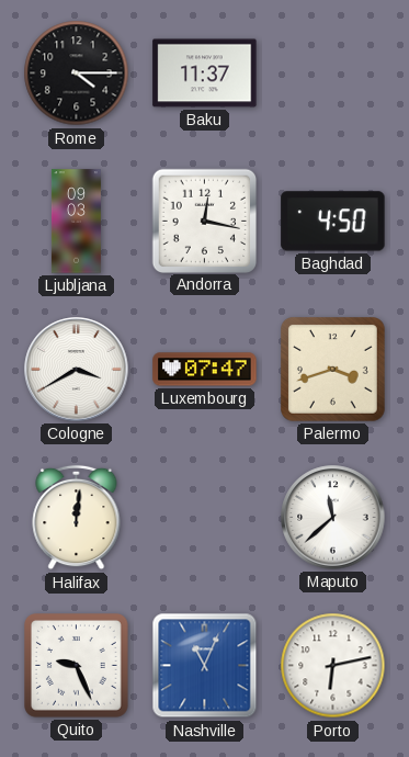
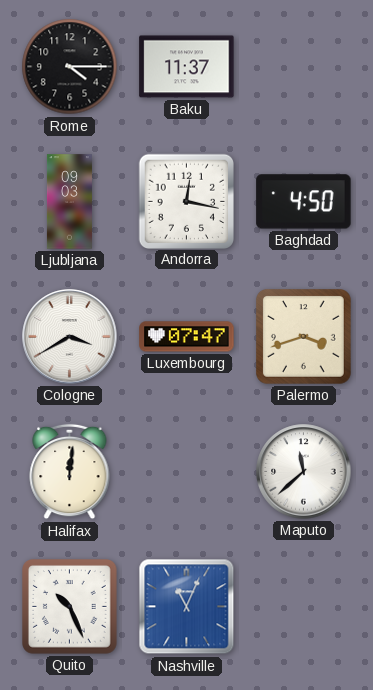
Quito: 9:26 -> 10:26
Porto: 6:13 -> none
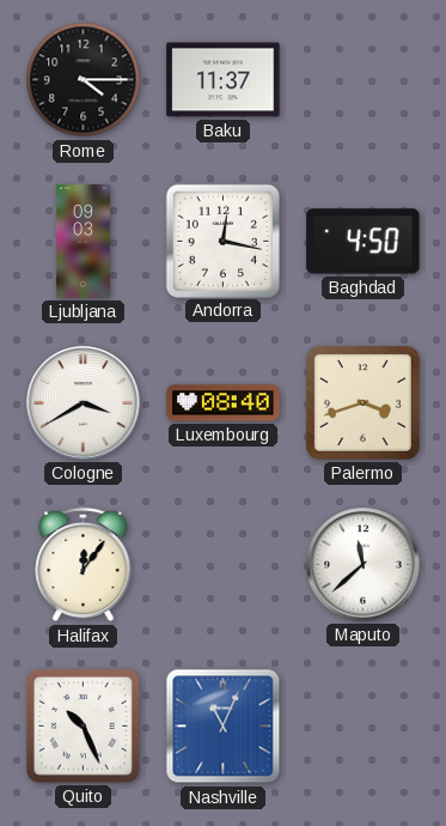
Luxembourg: 07:47 -> 08:40
Halifax: 12:01 -> 12:06
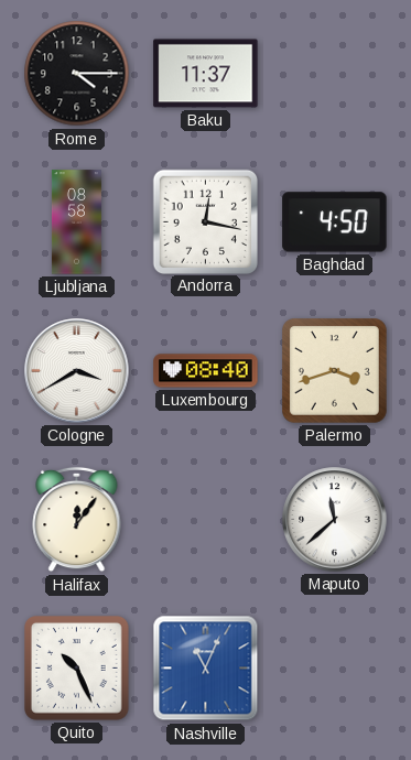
Ljubljana: 09:03 -> 08:58
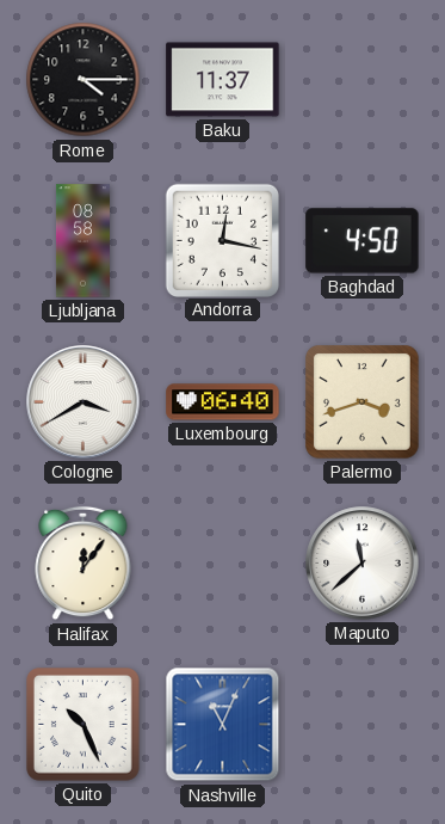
Luxembourg: 08:40 -> 06:40
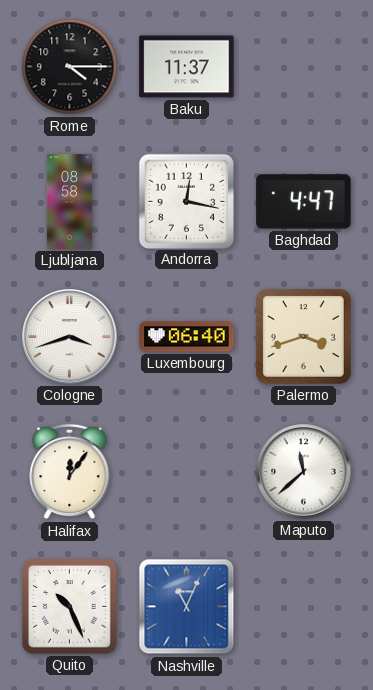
Baghdad: 4:50 -> 4:47
Cologne: 3:40 -> 3:42
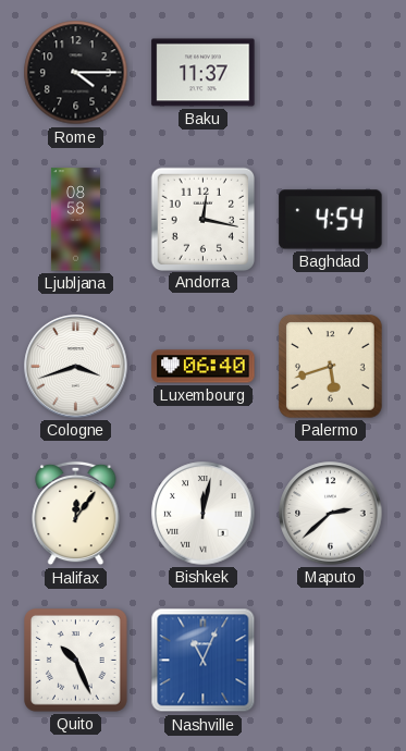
Baghdad: 4:47 -> 4:54
Palermo: 3:42 -> 5:42
Bishkek: none -> 12:02
Maputo: 11:38 -> 2:38
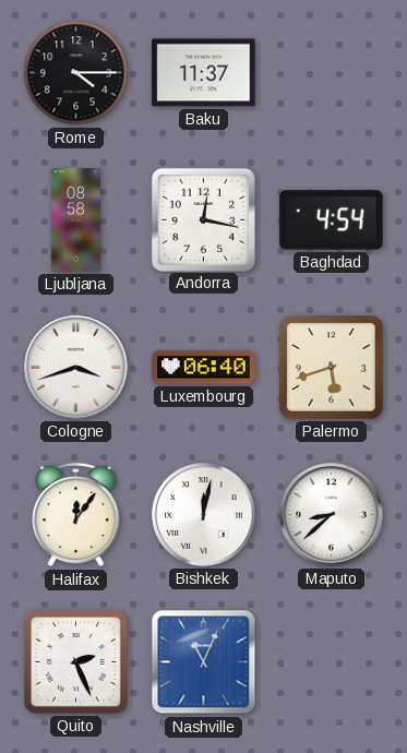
Maputo: 2:38 -> 8:38
Quito: 10:26 -> 2:26
